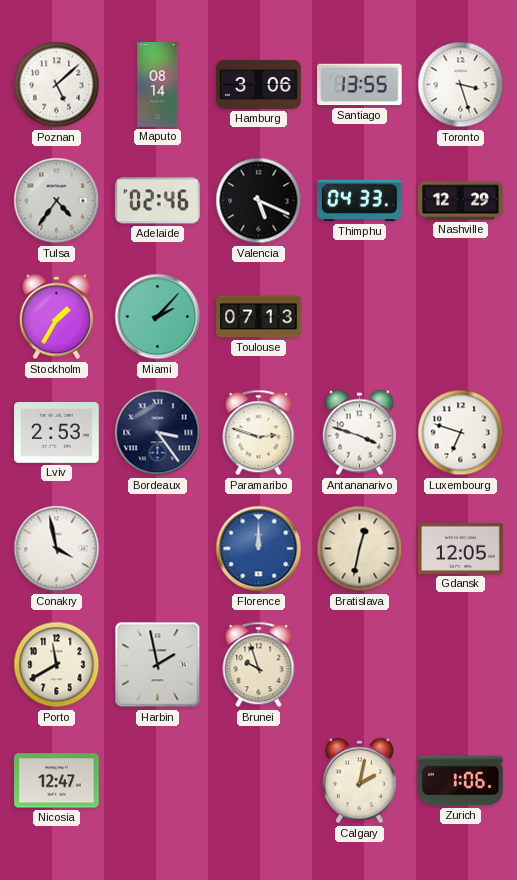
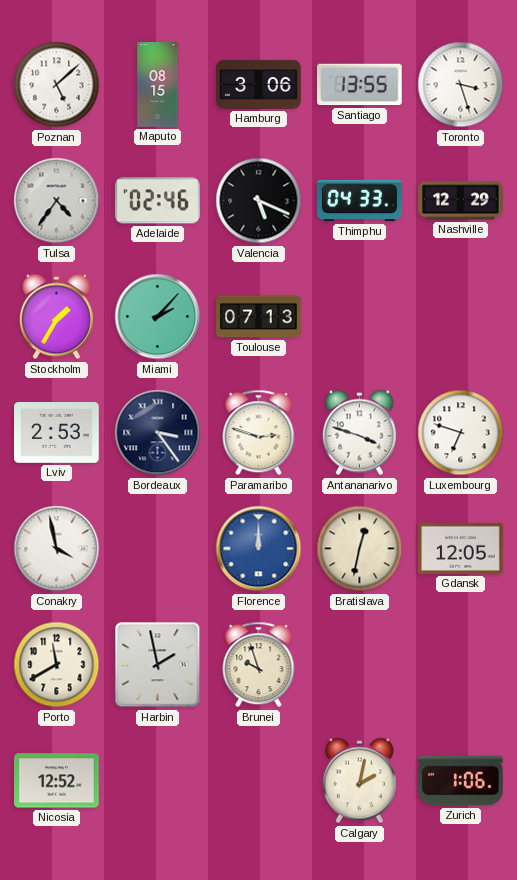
Maputo: 08:14 -> 08:15
Nicosia: 12:47 -> 12:52
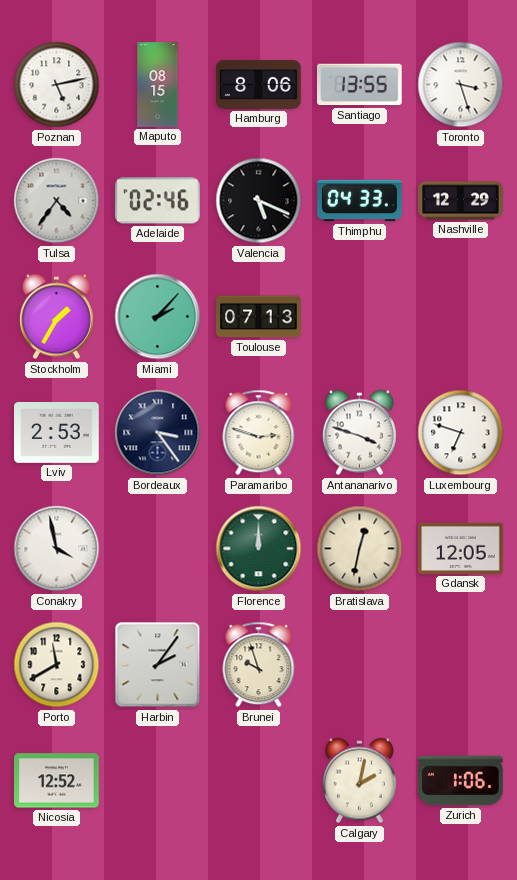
Poznan: 5:08 -> 5:13
Hamburg: 3:06 -> 8:06
Florence dial: blue -> green
Harbin: 1:58 -> 2:06
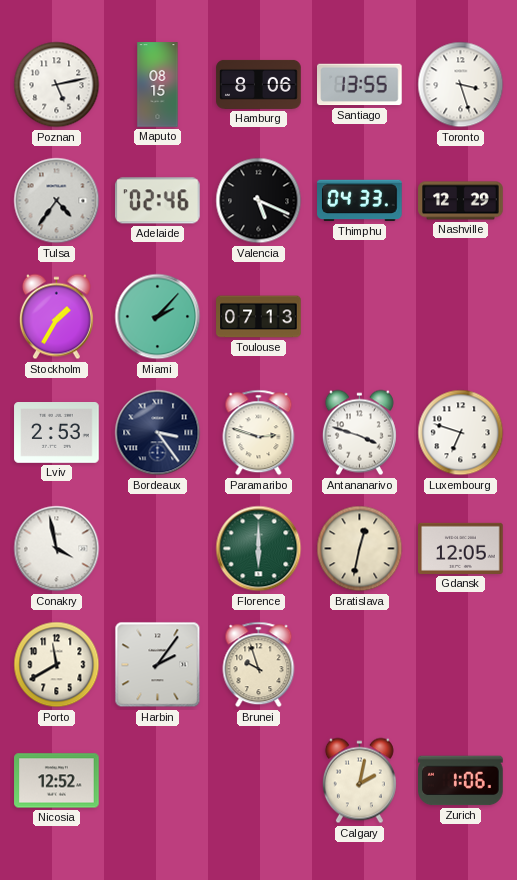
Florence: 12:00 -> 6:00
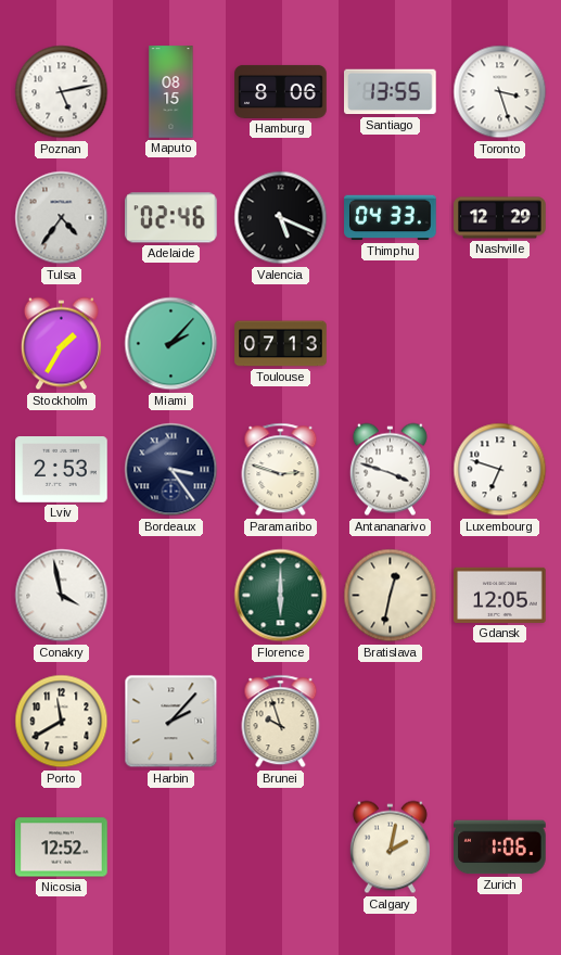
Harbin: 2:06 -> 2:07
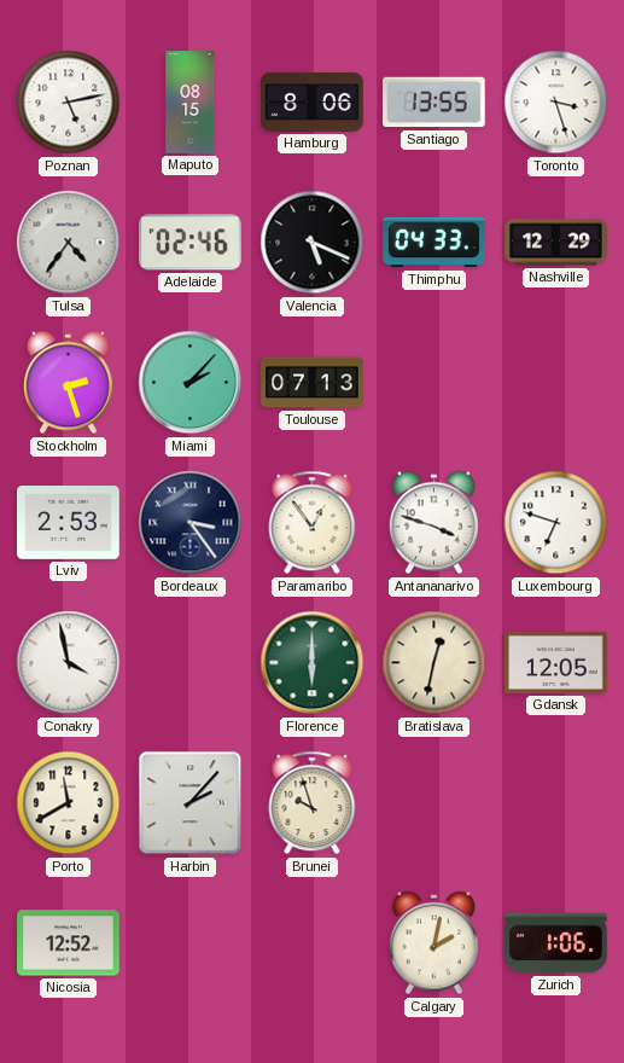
Stockholm: 1:35 -> 2:27
Paramaribo: 2:48 -> 12:54
